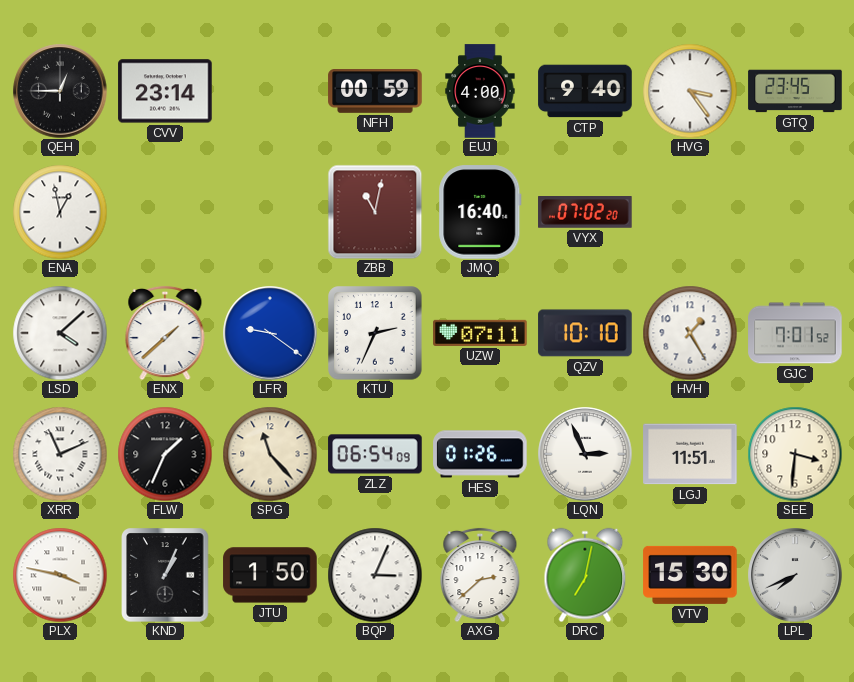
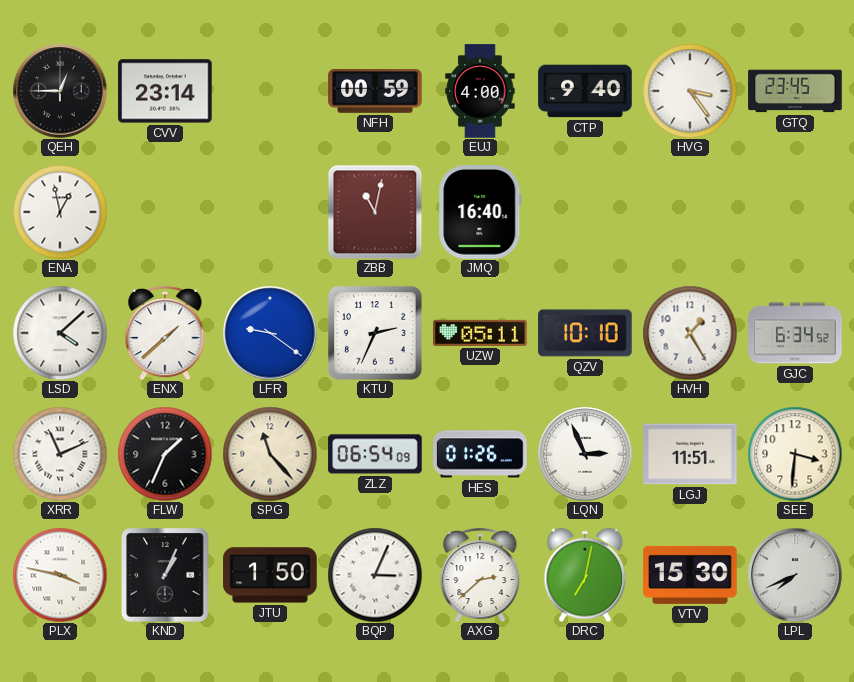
VYX: 07:02 -> none
UZW: 07:11 -> 05:11
GJC: 7:01 -> 6:34
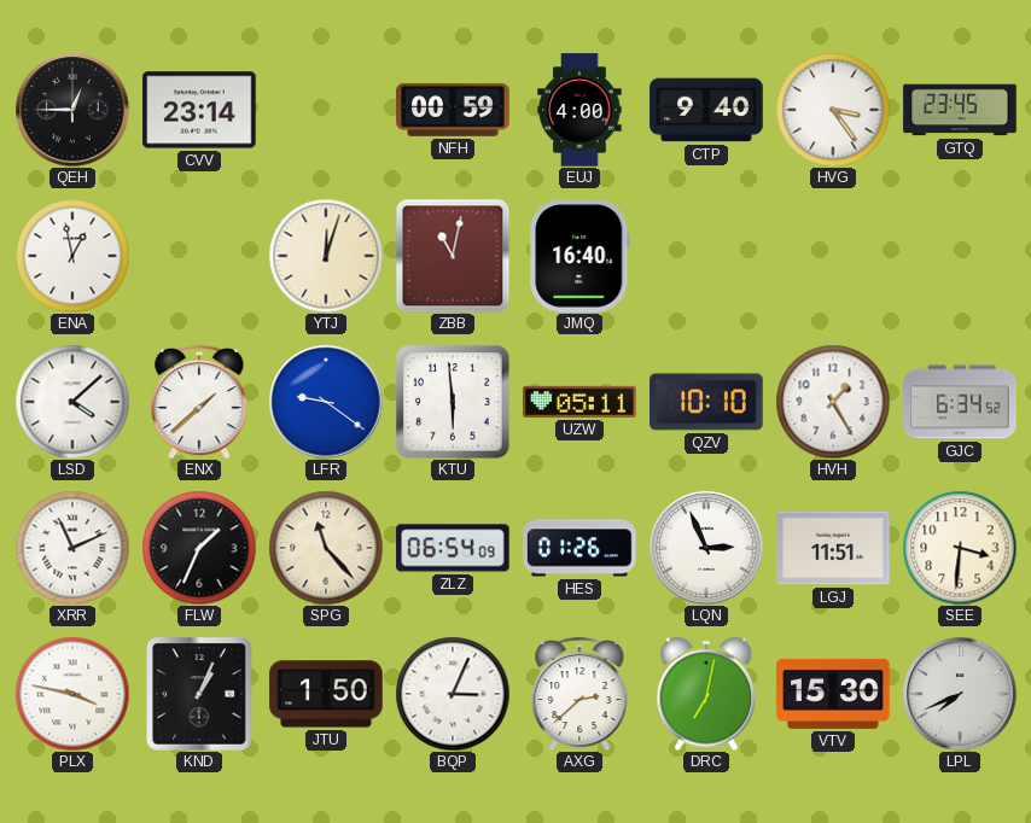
YTJ: none -> 12:03
KTU: 2:34 -> 5:59
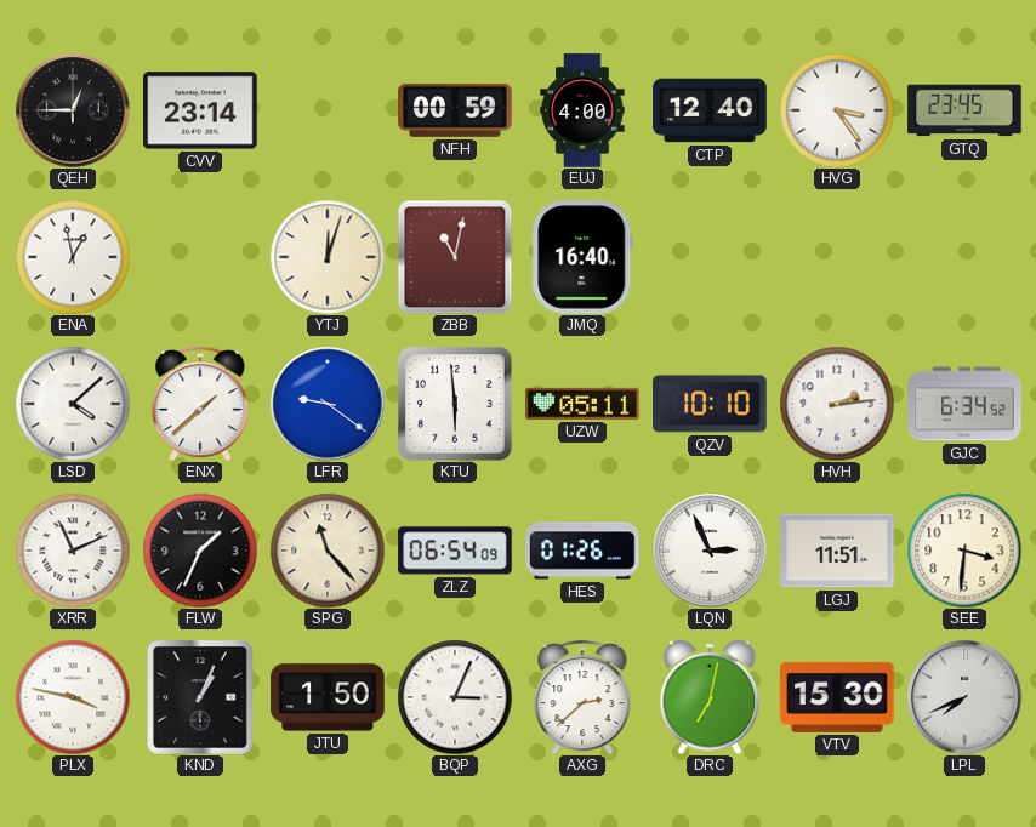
CTP: 9:40 -> 12:40
HVH: 1:25 -> 2:14
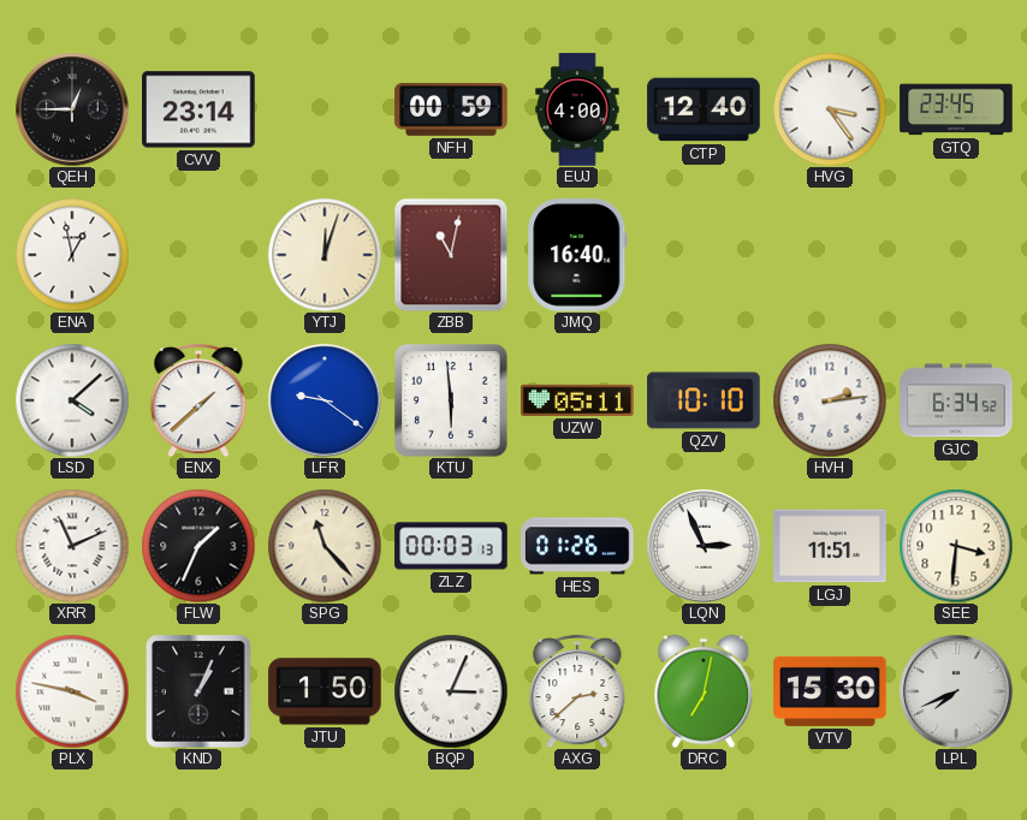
ZLZ: 06:54 -> 00:03
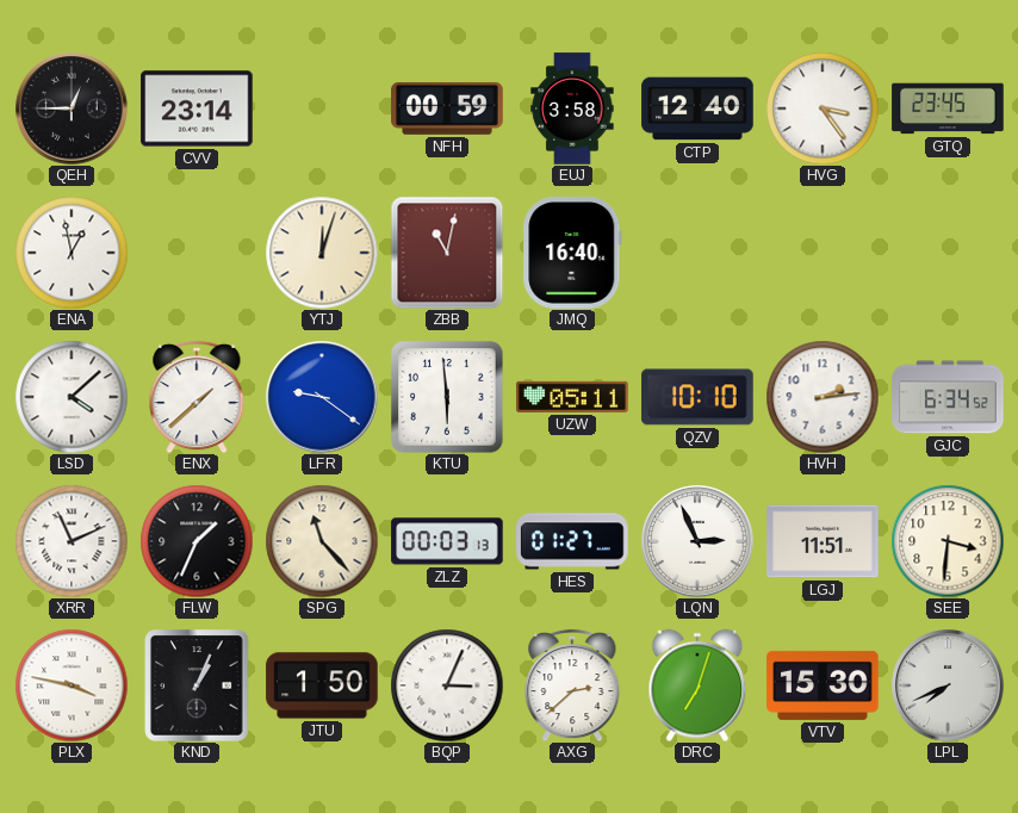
EUJ: 4:00 -> 3:58
HES: 01:26 -> 01:27
DRC: 7:02 -> 7:03
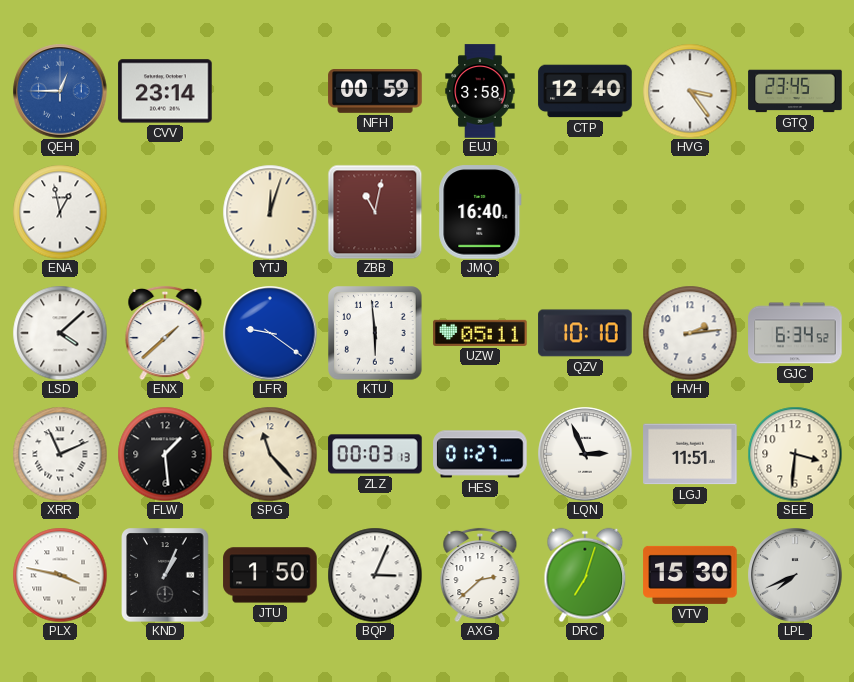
QEH dial: black -> blue
FLW: 1:34 -> 1:29
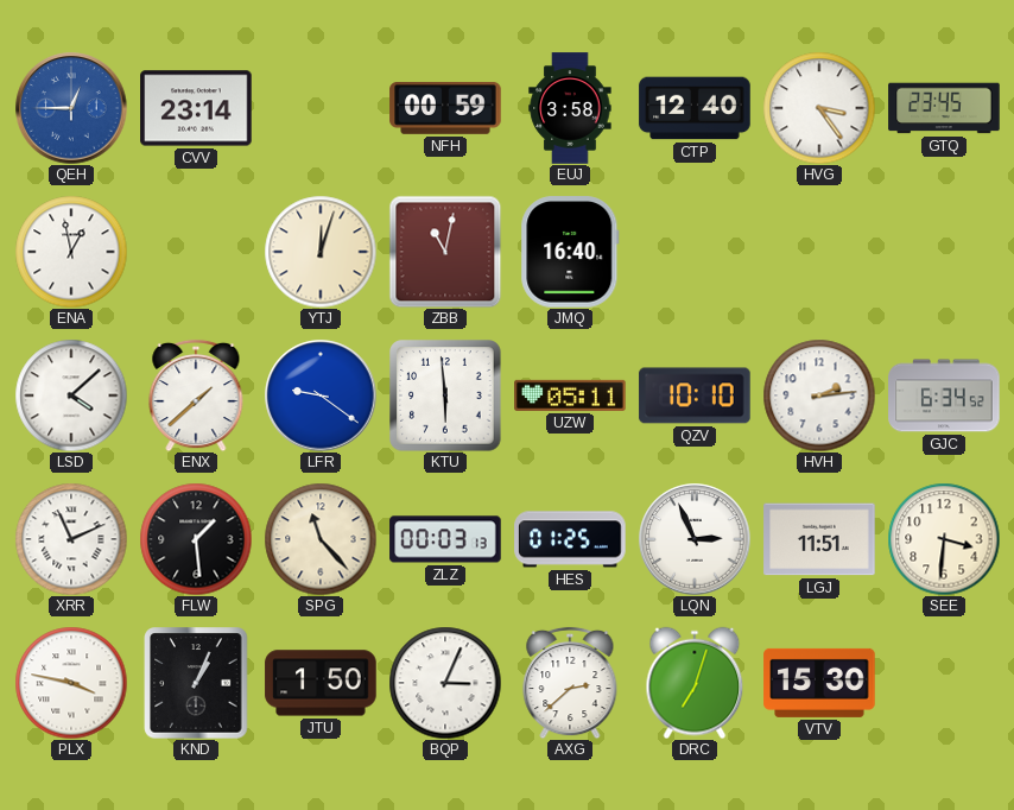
HES: 01:27 -> 01:25
LPL: 7:41 -> none
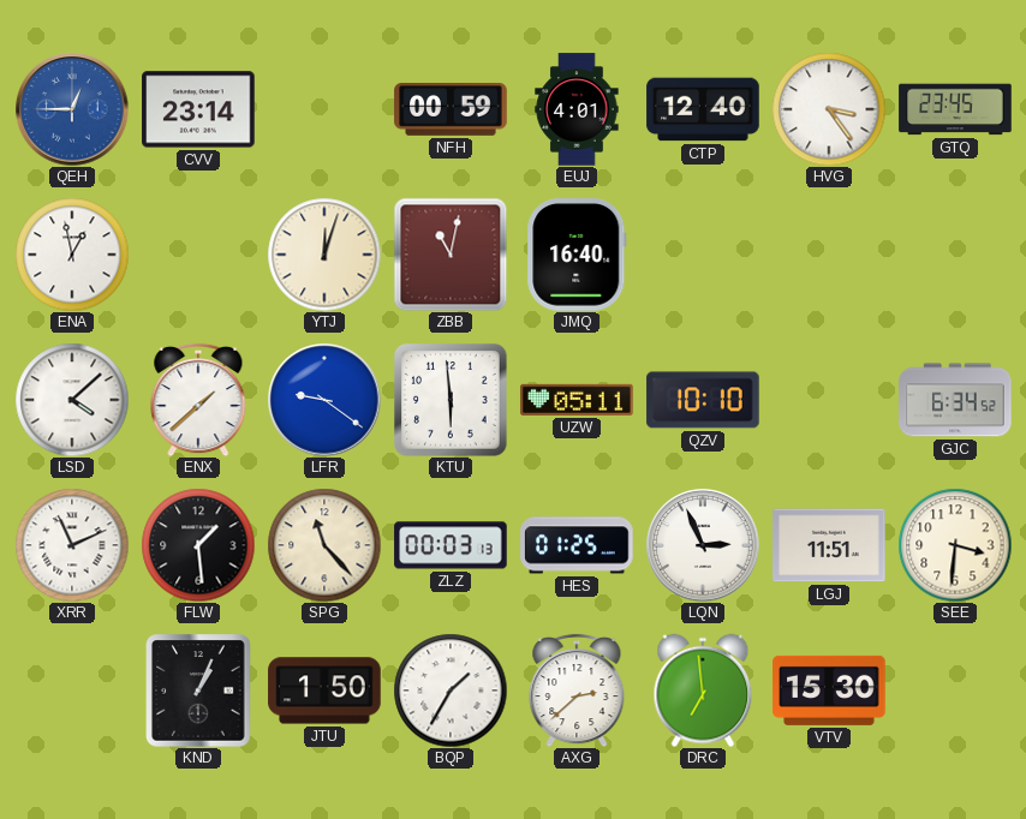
EUJ: 3:58 -> 4:01
HVH: 2:14 -> none
PLX: 3:47 -> none
BQP: 3:04 -> 1:35
DRC: 7:03 -> 6:59
